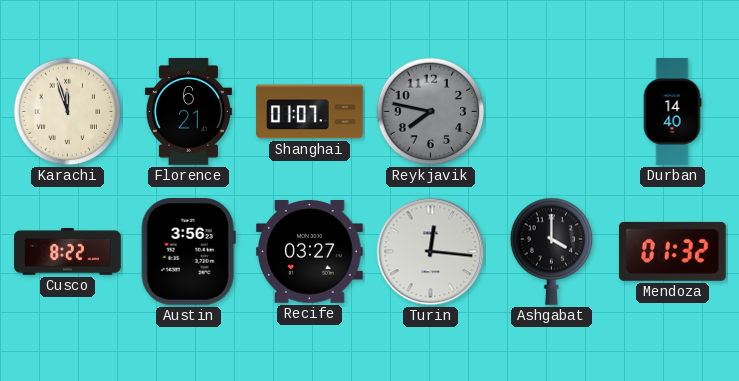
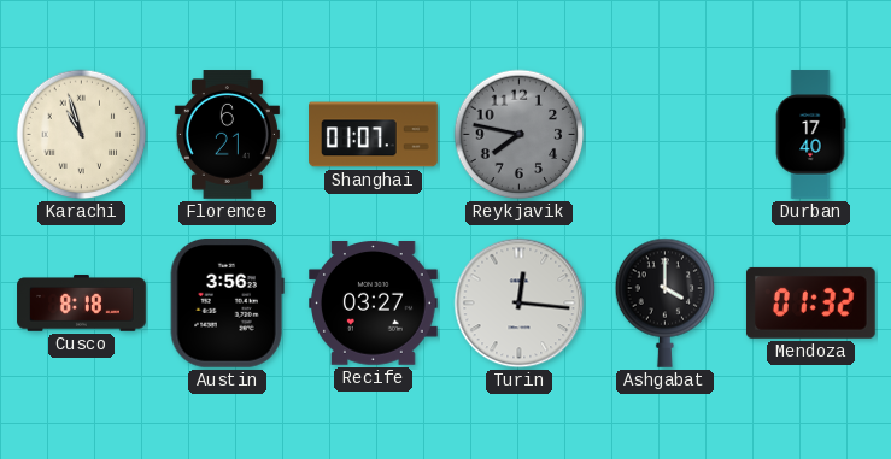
Karachi: 11:57 -> 10:57
Durban: 14:40 -> 17:40
Cusco: 8:22 -> 8:18
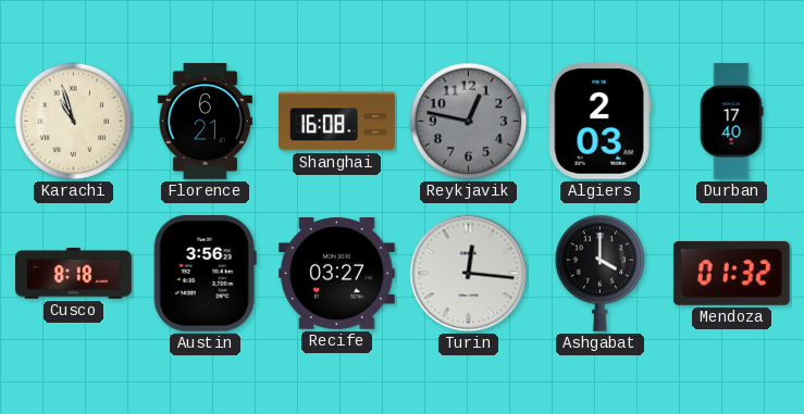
Shanghai: 01:07 -> 16:08
Reykjavik: 7:47 -> 12:47
Algiers: none -> 2:03
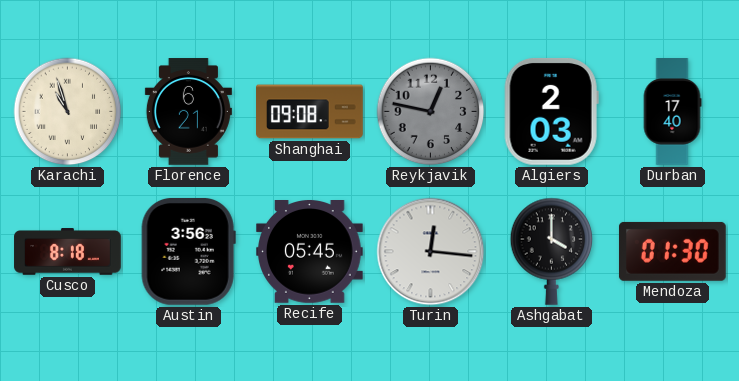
Shanghai: 16:08 -> 09:08
Recife: 03:27 -> 05:45
Mendoza: 01:32 -> 01:30
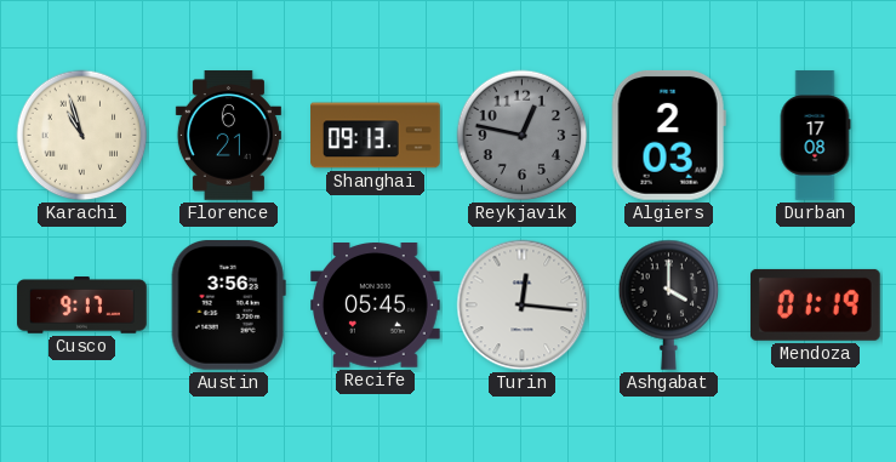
Shanghai: 09:08 -> 09:13
Durban: 17:40 -> 17:08
Cusco: 8:18 -> 9:17
Mendoza: 01:30 -> 01:19
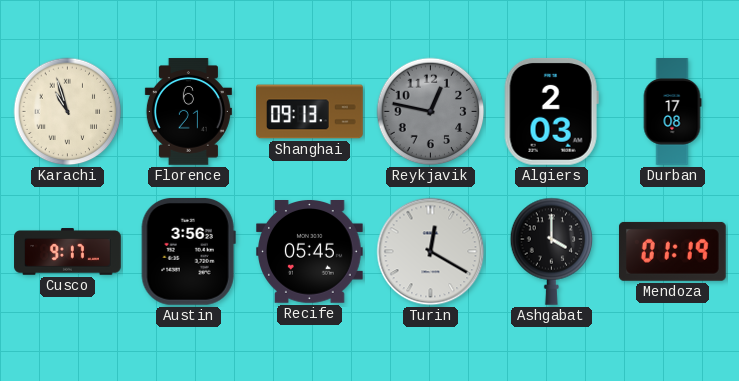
Turin: 12:16 -> 12:20
